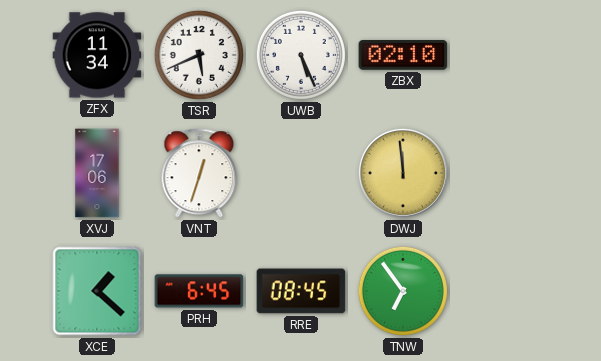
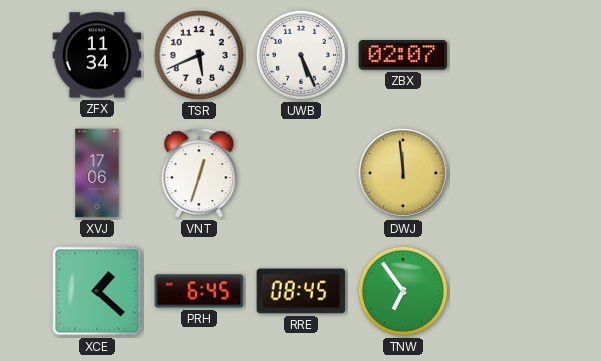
ZBX: 02:10 -> 02:07
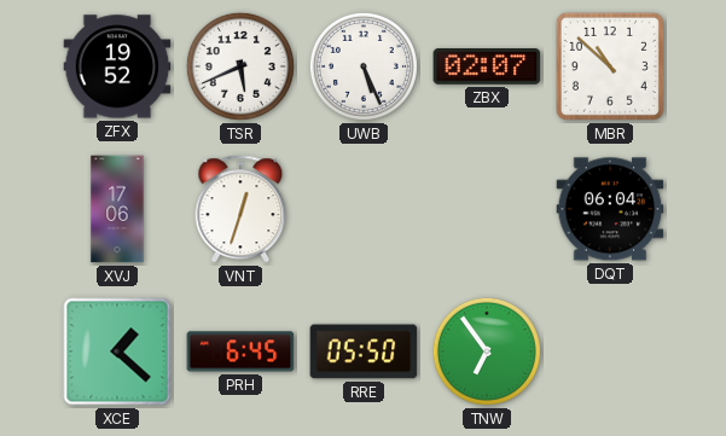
ZFX: 11:34 -> 19:52
MBR: none -> 10:52
DWJ: 11:59 -> none
DQT: none -> 06:04
RRE: 08:45 -> 05:50
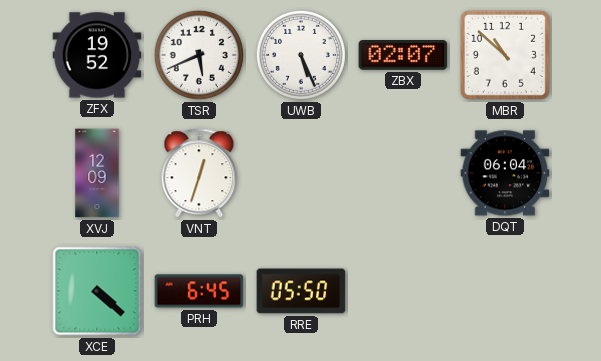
XVJ: 17:06 -> 12:09
XCE: 1:22 -> 4:22
TNW: 6:54 -> none
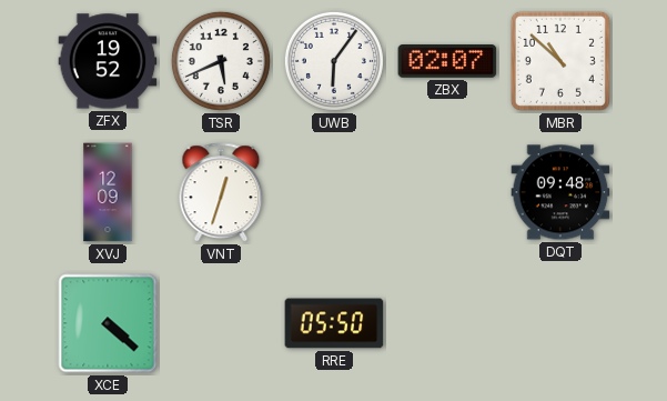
UWB: 5:26 -> 6:06
DQT: 06:04 -> 09:48
PRH: 6:45 -> none
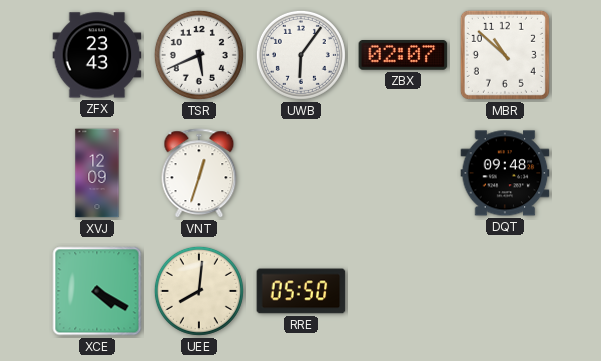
ZFX: 19:52 -> 23:43
XCE: 4:22 -> 4:20
UEE: none -> 8:01
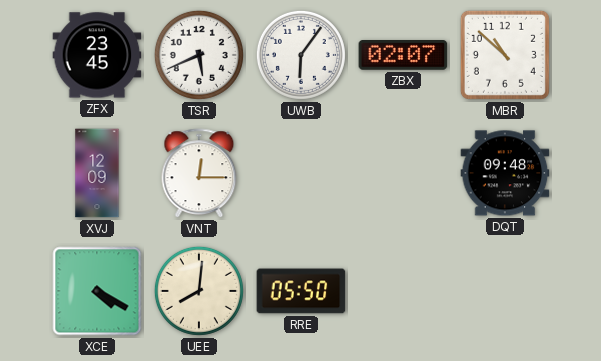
ZFX: 23:43 -> 23:45
VNT: 12:33 -> 12:15
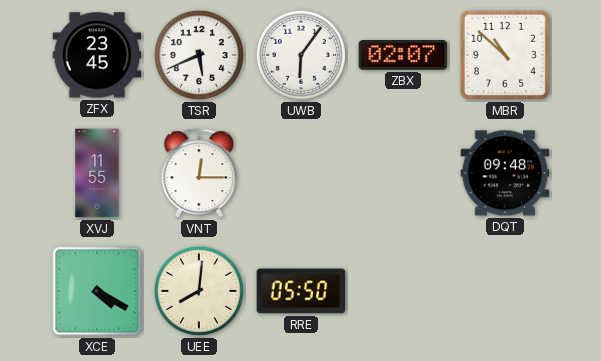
XVJ: 12:09 -> 11:55
